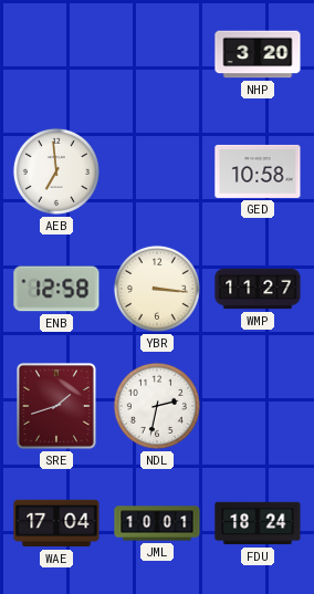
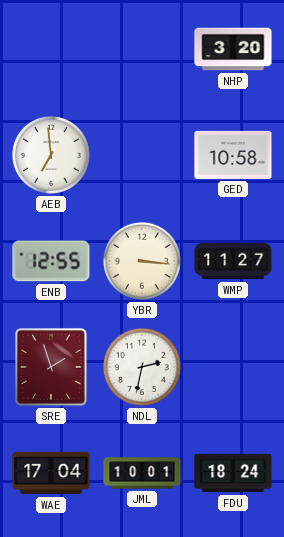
ENB: 12:58 -> 12:55
SRE: 1:42 -> 1:57
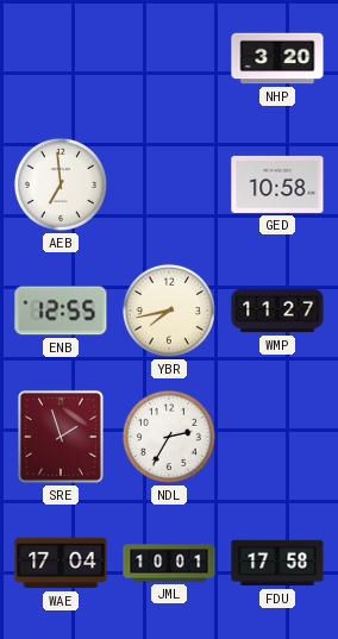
YBR: 3:16 -> 7:43
NDL: 2:32 -> 2:35
FDU: 18:24 -> 17:58
